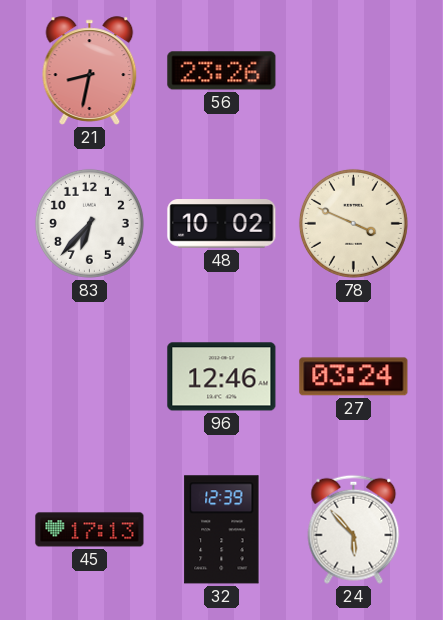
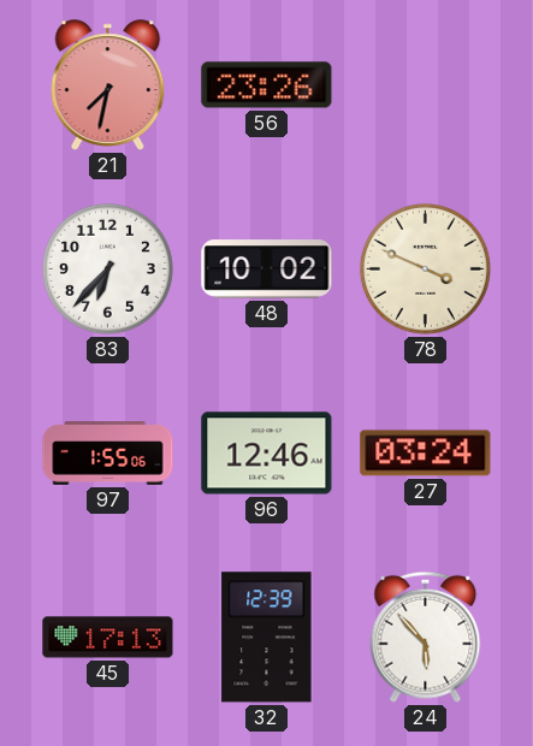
21: 8:32 -> 7:32
97: none -> 1:55
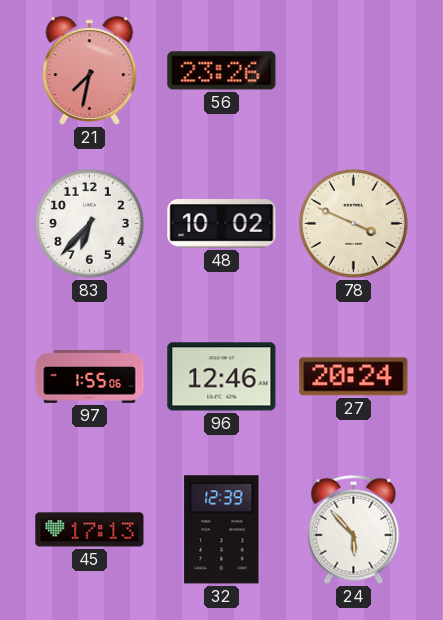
27: 03:24 -> 20:24
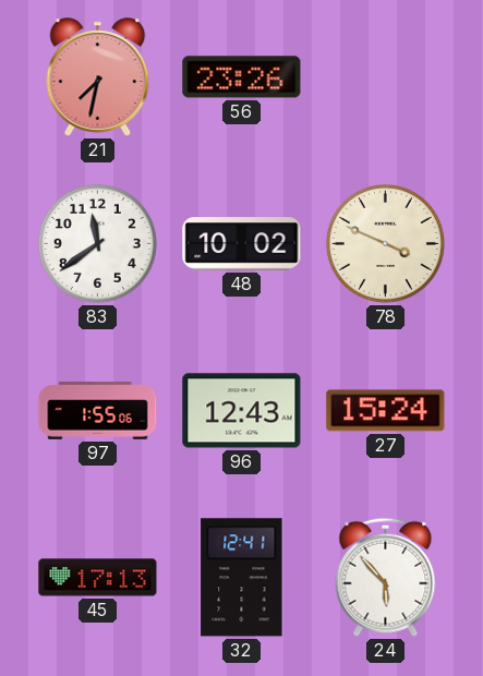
83: 6:37 -> 11:39
96: 12:46 -> 12:43
27: 20:24 -> 15:24
32: 12:39 -> 12:41
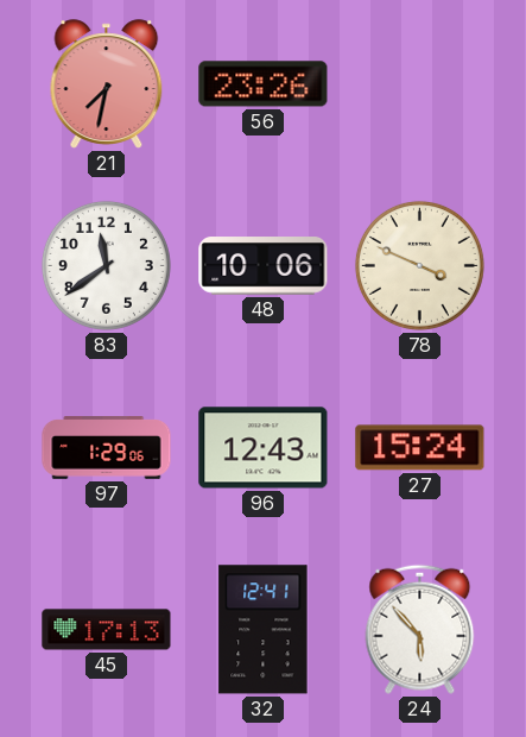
48: 10:02 -> 10:06
97: 1:55 -> 1:29
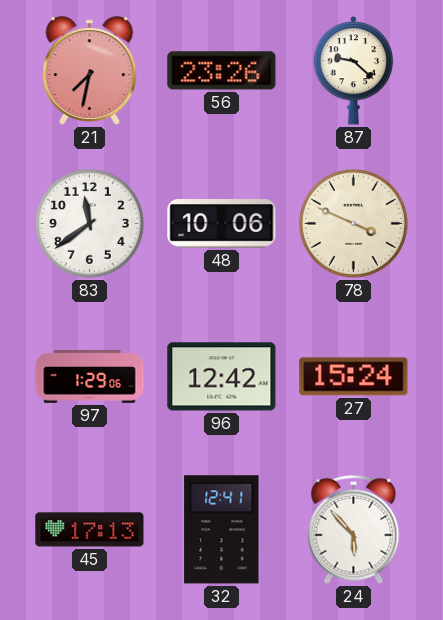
87: none -> 9:22
96: 12:43 -> 12:42
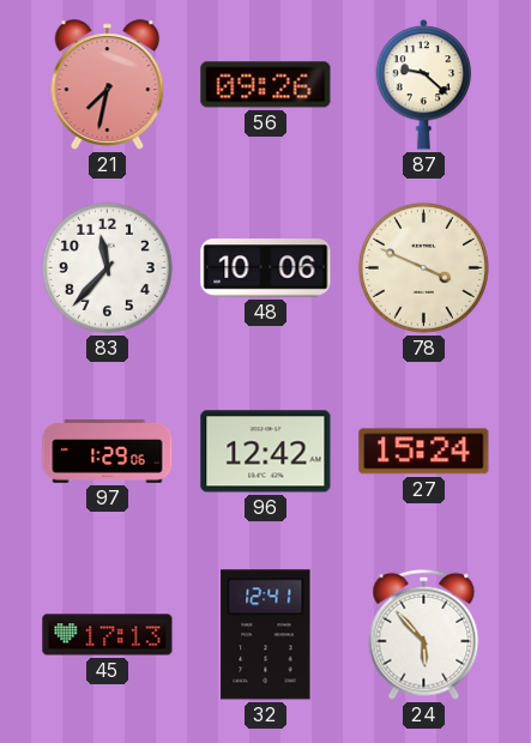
56: 23:26 -> 09:26
83: 11:39 -> 11:37
